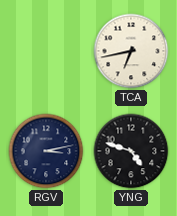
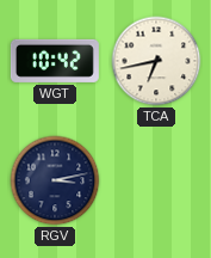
WGT: none -> 10:42
YNG: 4:48 -> none
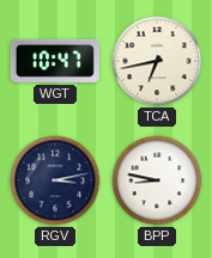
WGT: 10:42 -> 10:47
BPP: none -> 8:47
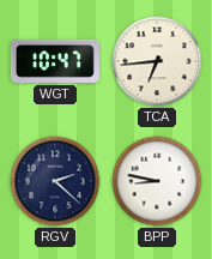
TCA: 6:43 -> 6:44
RGV: 3:13 -> 2:22
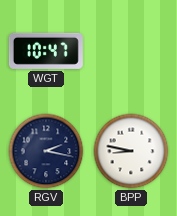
TCA: 6:44 -> none
RGV: 2:22 -> 2:17
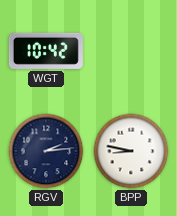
WGT: 10:47 -> 10:42
RGV: 2:17 -> 2:14
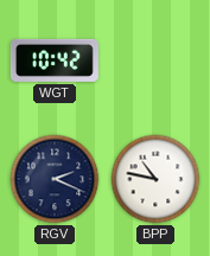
RGV: 2:14 -> 2:19
BPP: 8:47 -> 10:47
